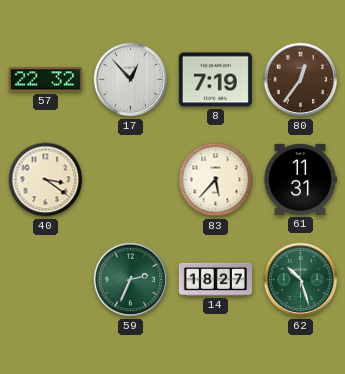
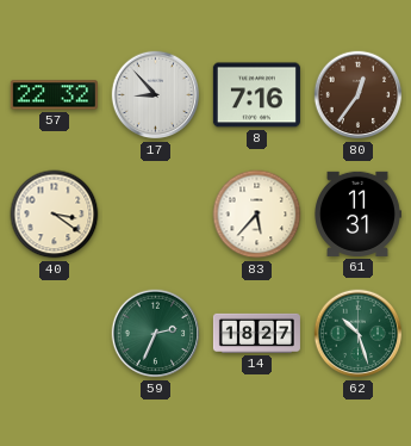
17: 12:53 -> 8:53
8: 7:19 -> 7:16
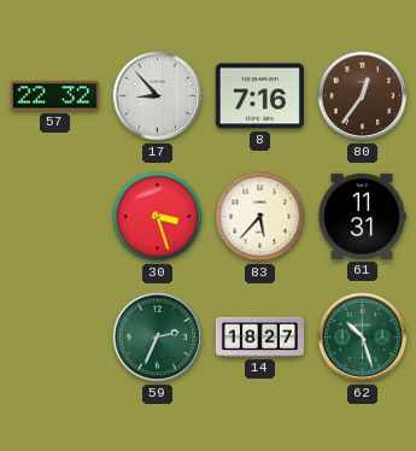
40: 3:21 -> none
30: none -> 3:27
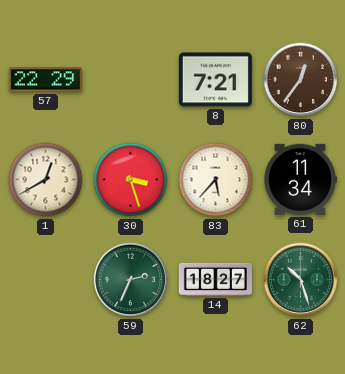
57: 22:32 -> 22:29
17: 8:53 -> none
8: 7:16 -> 7:21
1: none -> 12:40
61: 11:31 -> 11:34
